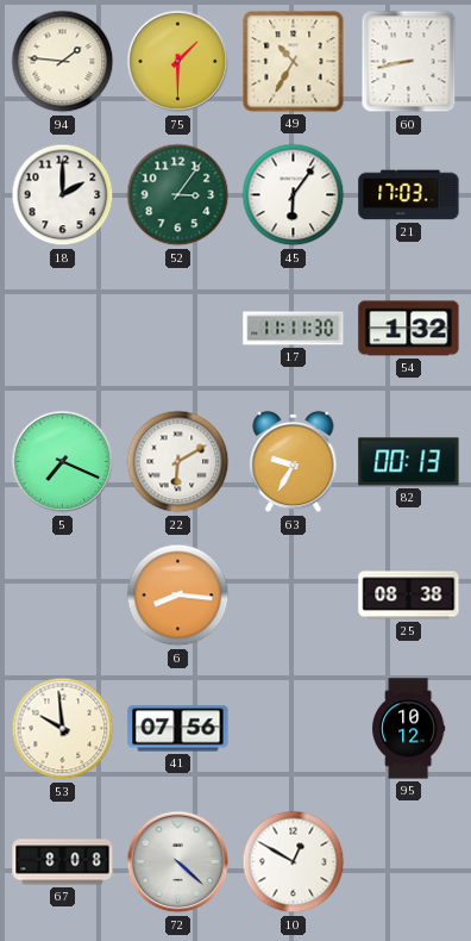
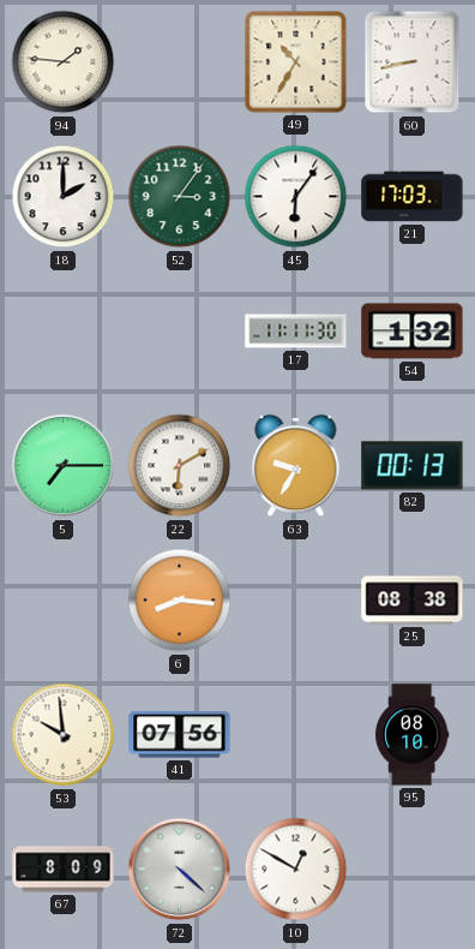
75: 1:30 -> none
5: 7:19 -> 7:15
95: 10:12 -> 08:10
67: 8:08 -> 8:09
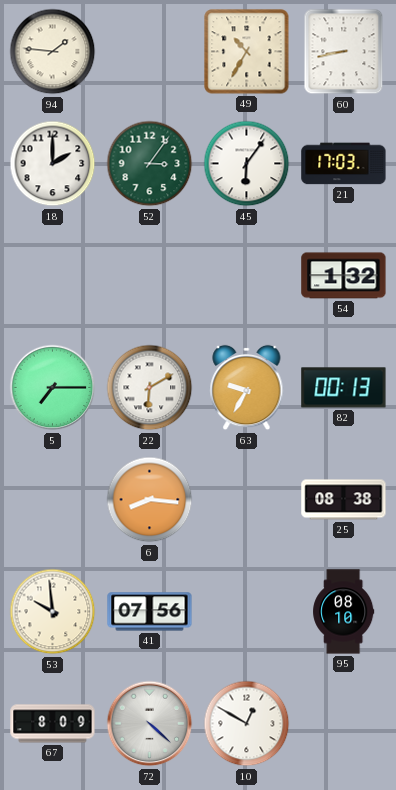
17: 11:11 -> none
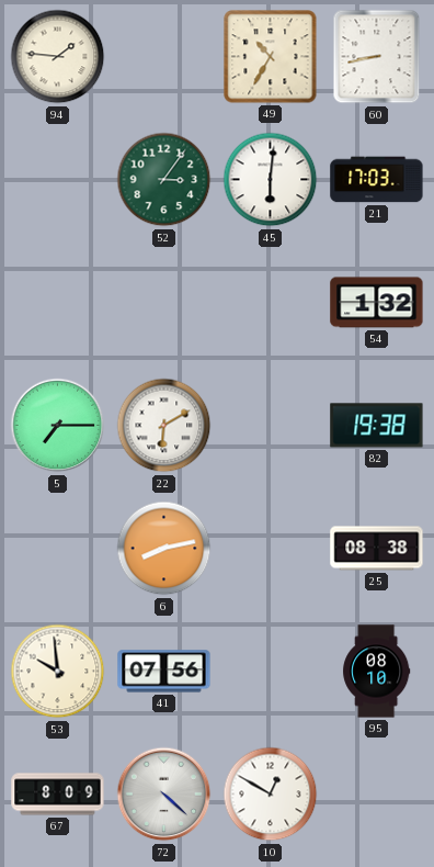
18: 2:00 -> none
45: 6:06 -> 6:01
63: 9:35 -> none
82: 00:13 -> 19:38
6: 8:16 -> 8:13
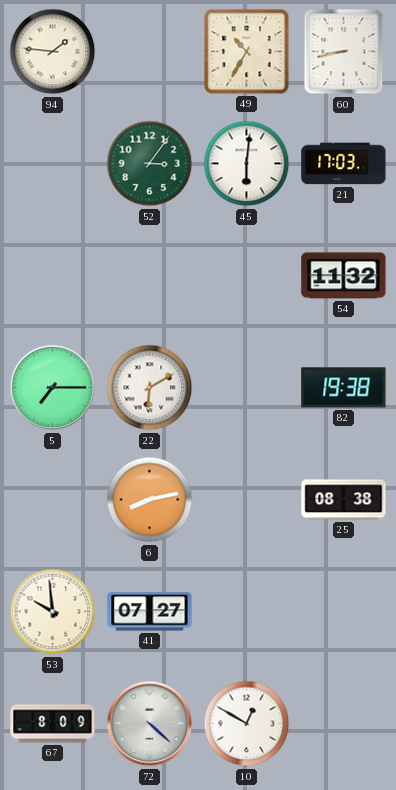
54: 1:32 -> 11:32
41: 07:56 -> 07:27
95: 08:10 -> none
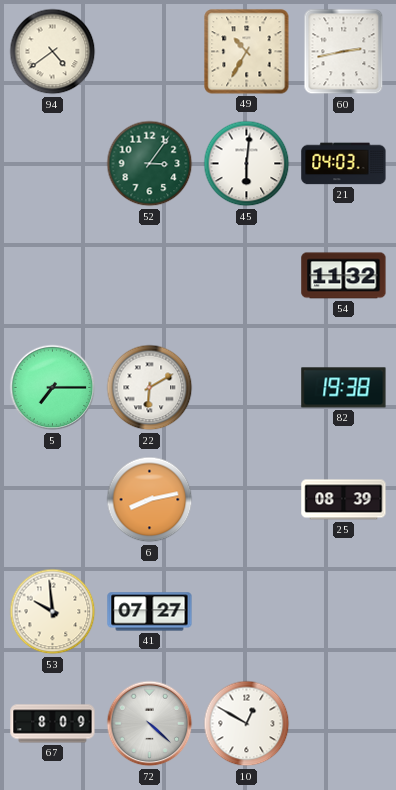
94: 1:46 -> 4:39
60: 8:43 -> 2:43
21: 17:03 -> 04:03
25: 08:38 -> 08:39
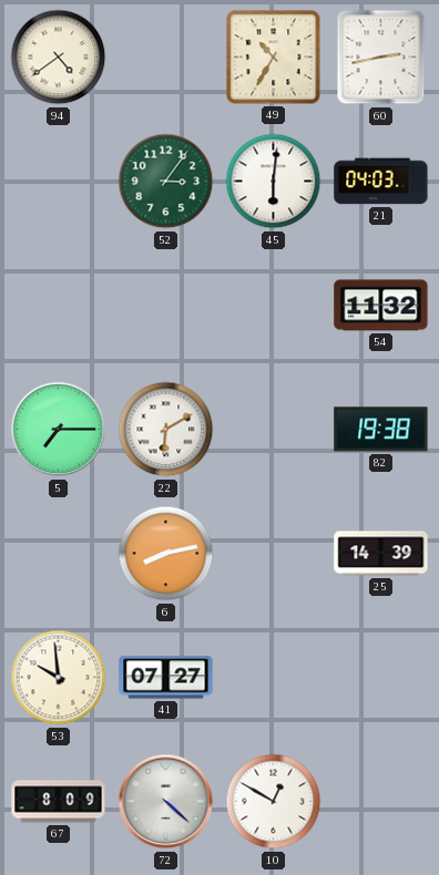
25: 08:39 -> 14:39
